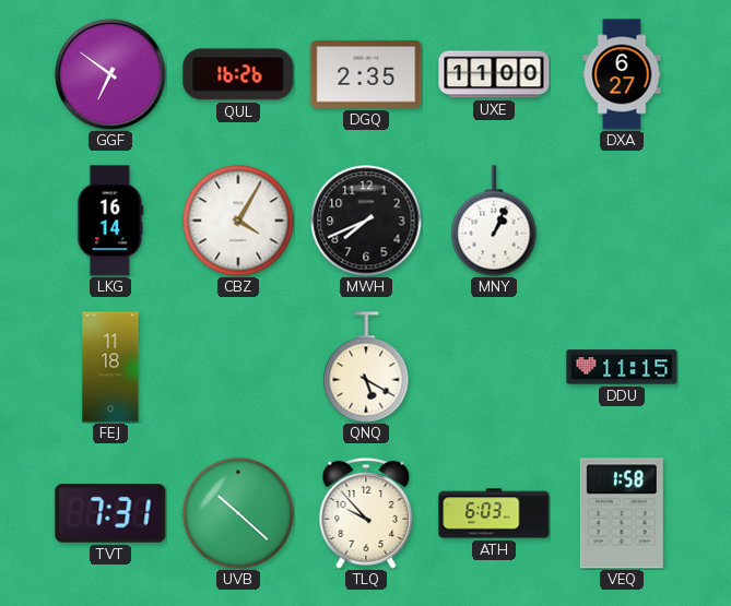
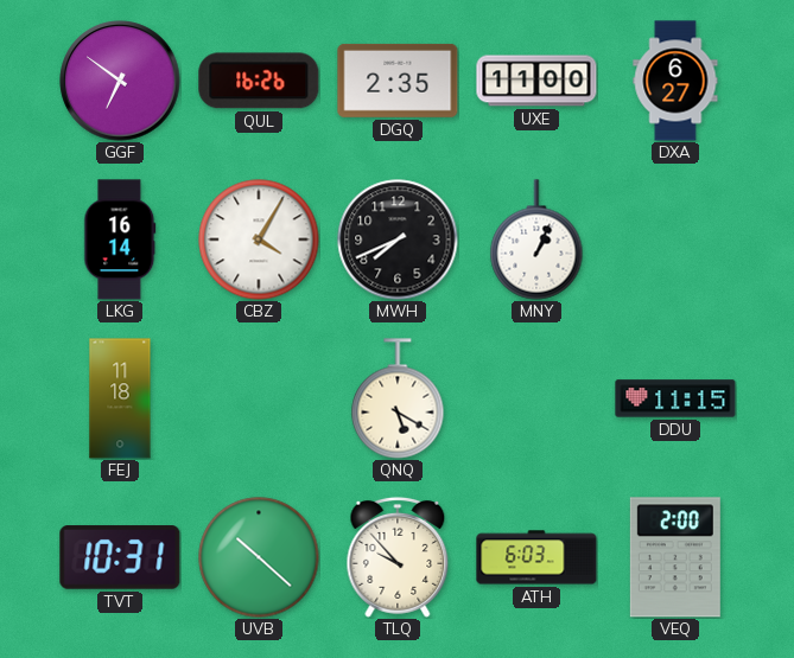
TVT: 7:31 -> 10:31
VEQ: 1:58 -> 2:00
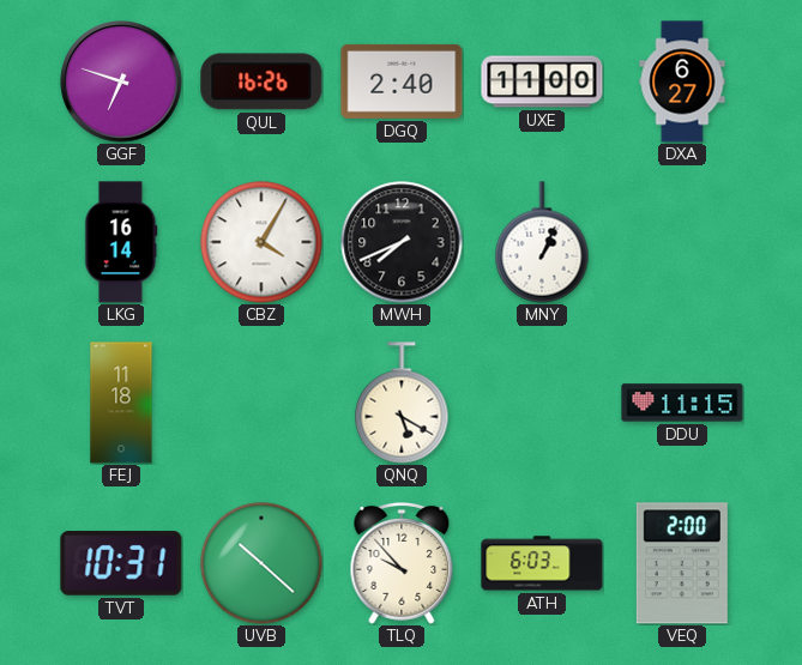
GGF: 6:51 -> 6:48
DGQ: 2:35 -> 2:40
